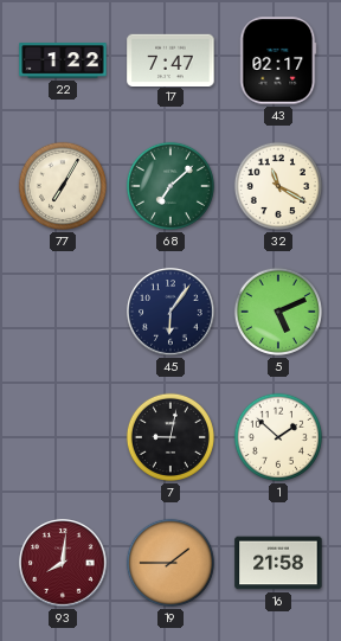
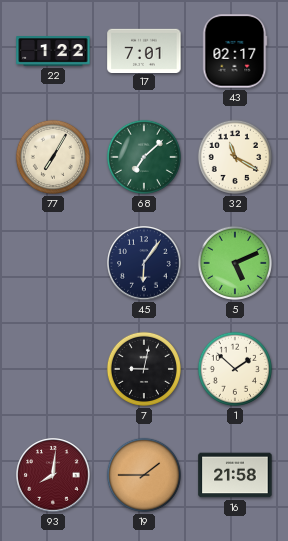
17: 7:47 -> 7:01
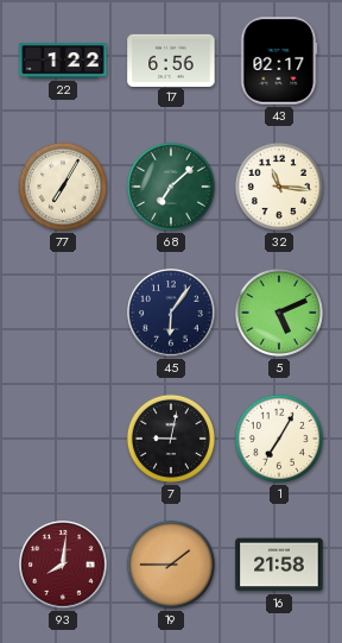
17: 7:01 -> 6:56
32: 11:20 -> 11:16
1: 1:52 -> 7:05
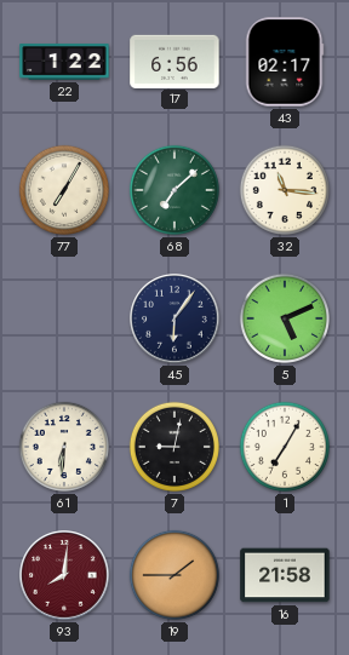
61: none -> 6:31
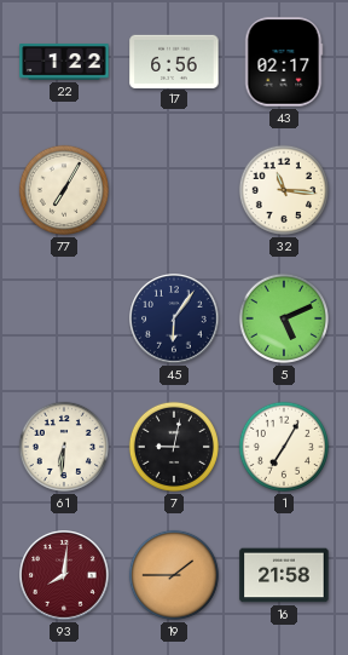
68: 7:08 -> none
